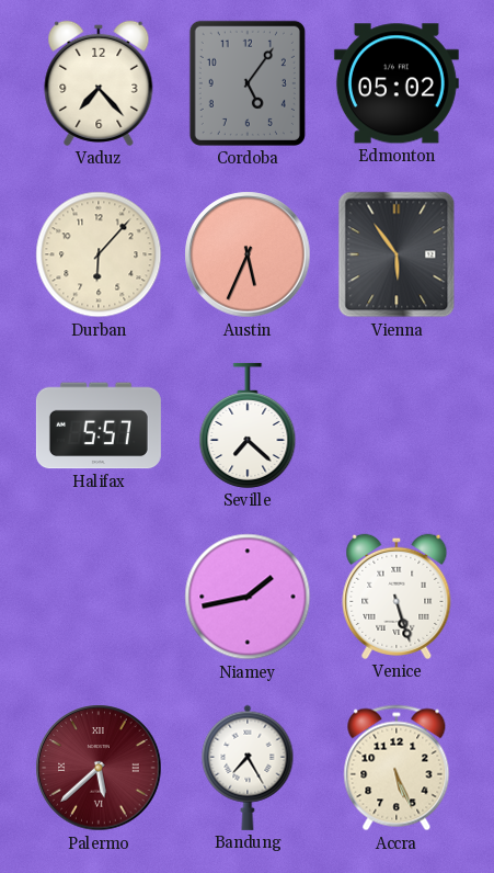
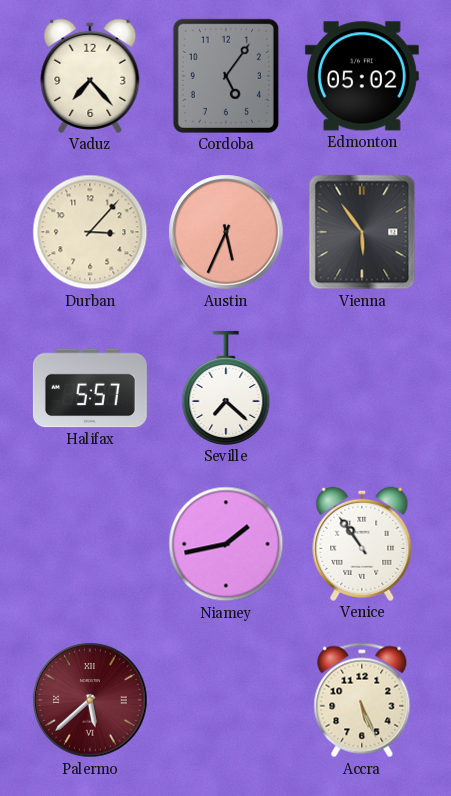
Durban: 6:07 -> 3:07
Venice: 5:27 -> 10:54
Bandung: 7:25 -> none
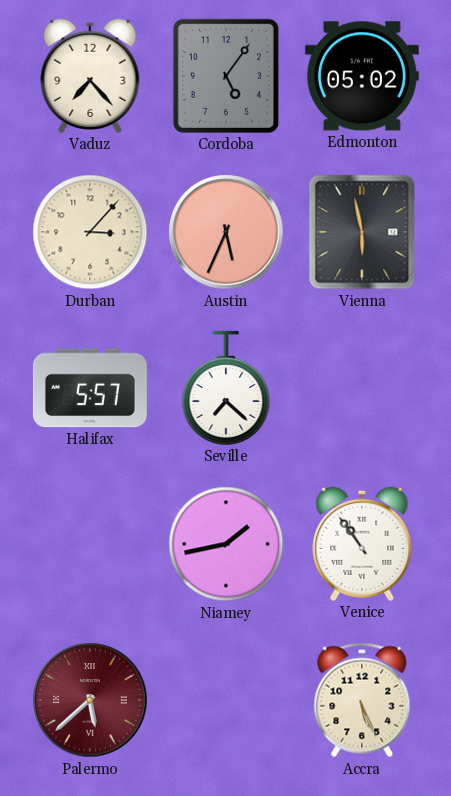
Vienna: 5:54 -> 5:58
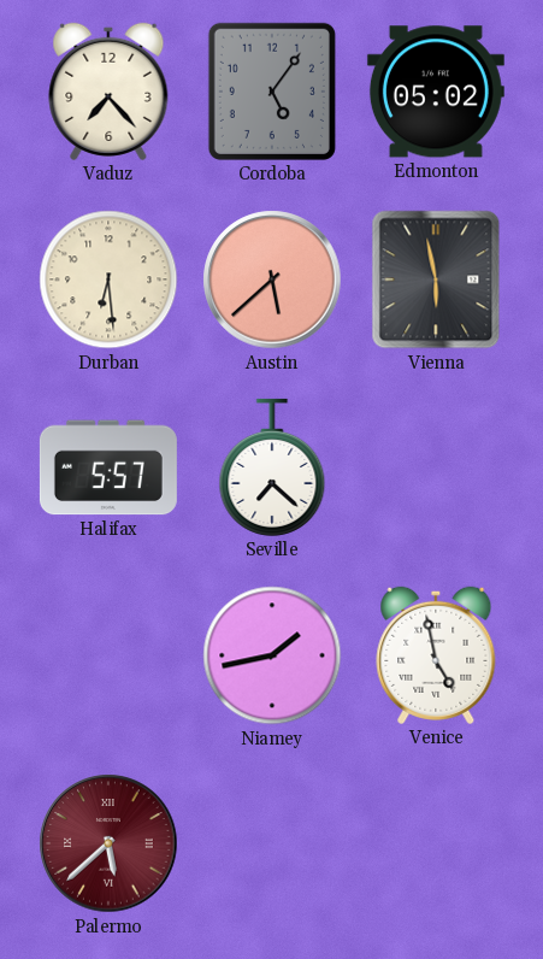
Durban: 3:07 -> 6:29
Austin: 5:34 -> 5:38
Venice: 10:54 -> 4:58
Accra: 5:26 -> none
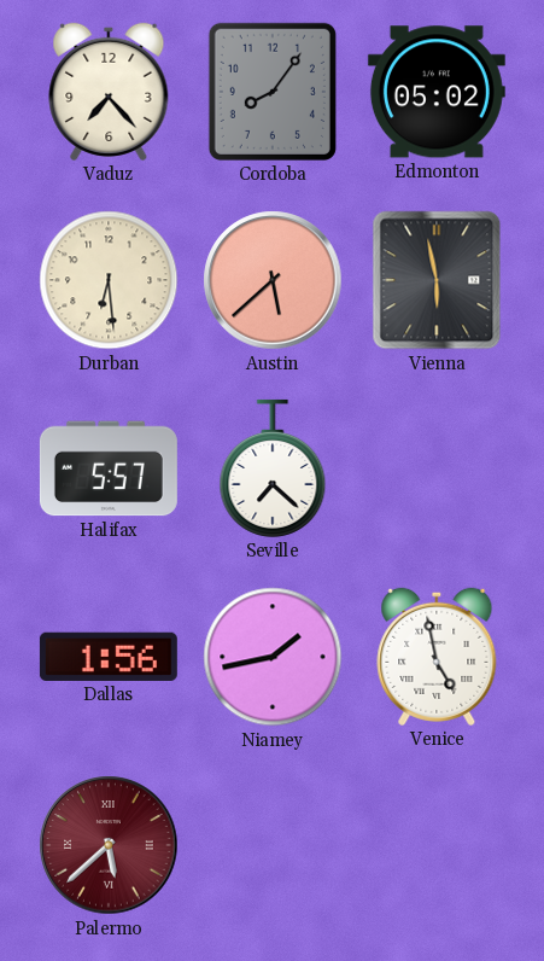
Cordoba: 5:06 -> 8:06
Dallas: none -> 1:56
